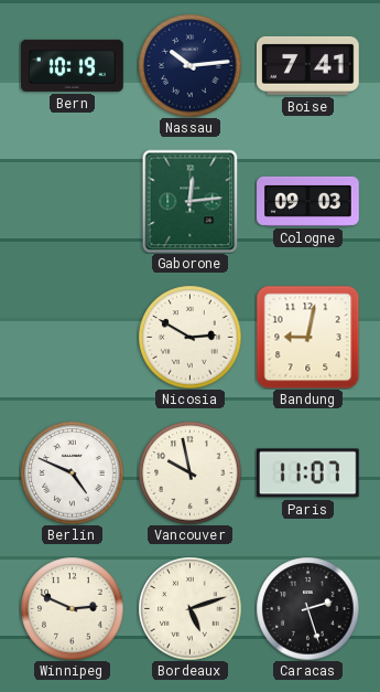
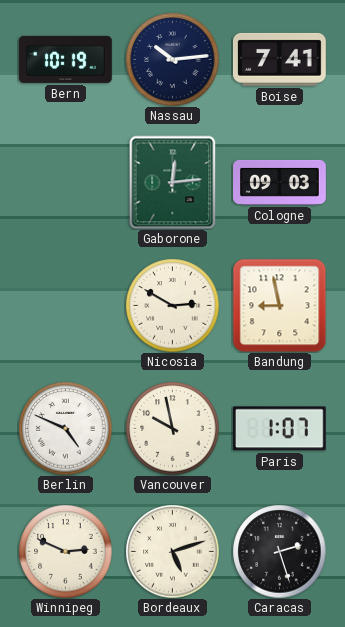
Bandung: 9:02 -> 8:58
Paris: 11:07 -> 1:07
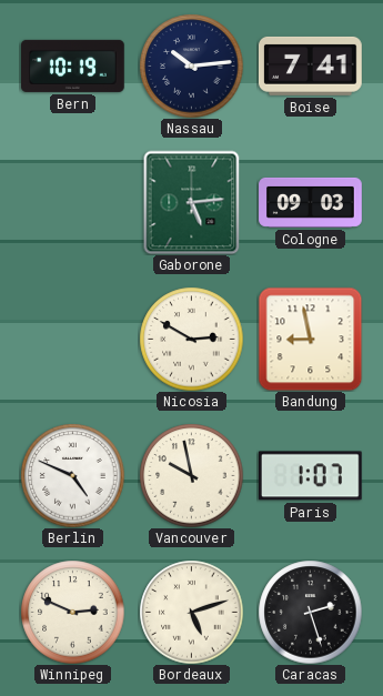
Gaborone: 12:14 -> 5:14
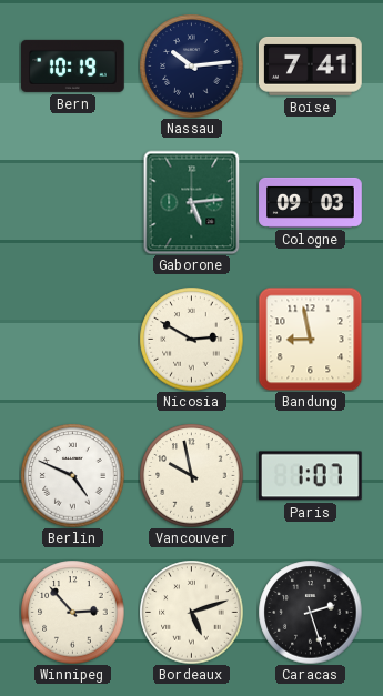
Winnipeg: 2:49 -> 2:53
